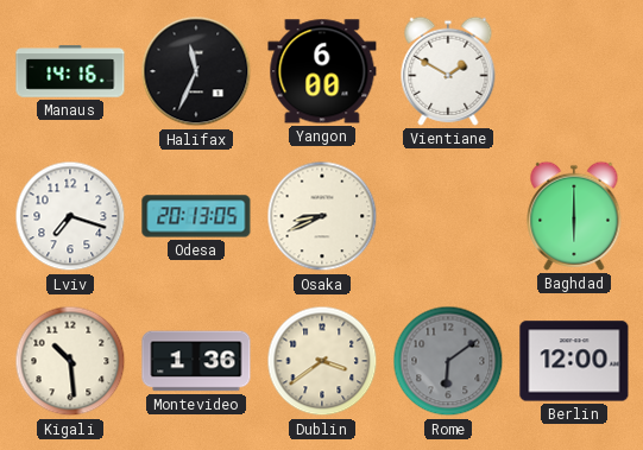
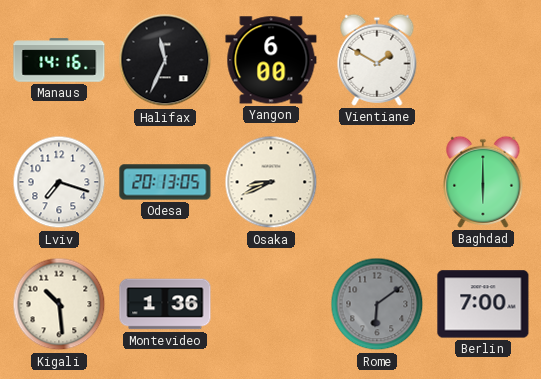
Dublin: 3:39 -> none
Berlin: 12:00 -> 7:00
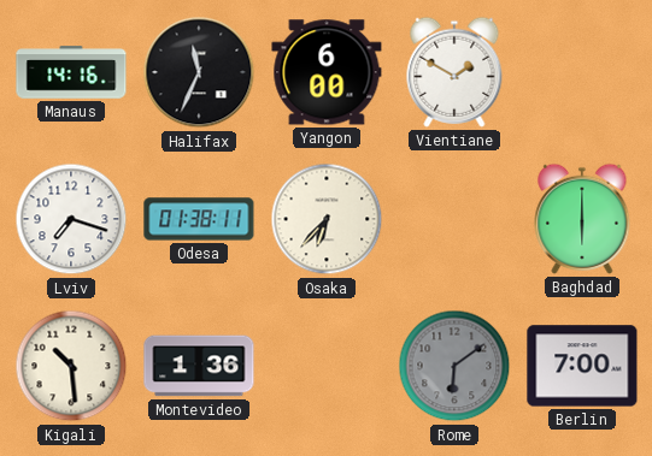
Odesa: 20:13 -> 01:38
Osaka: 8:41 -> 6:37
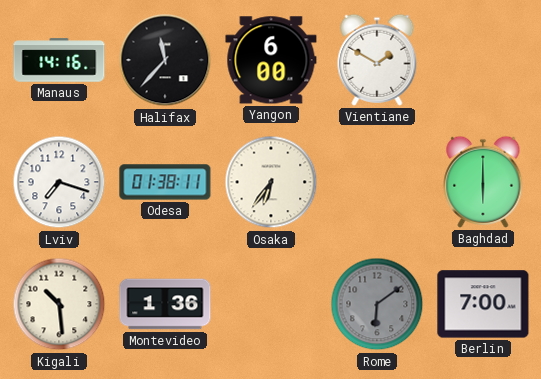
Halifax: 11:34 -> 11:37
Osaka: 6:37 -> 6:36
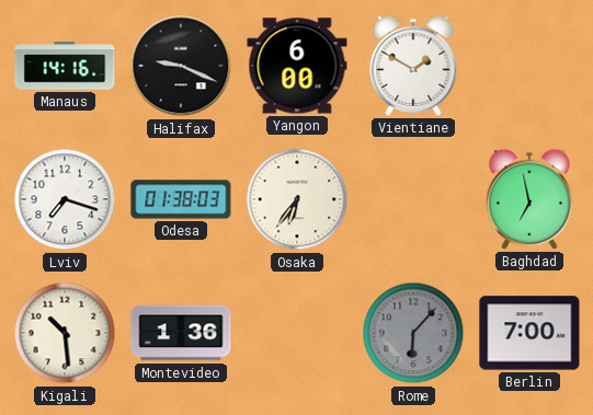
Halifax: 11:37 -> 9:19
Odesa: 01:38:11 -> 01:38:03
Baghdad: 6:00 -> 6:58
Rome: 6:09 -> 6:07
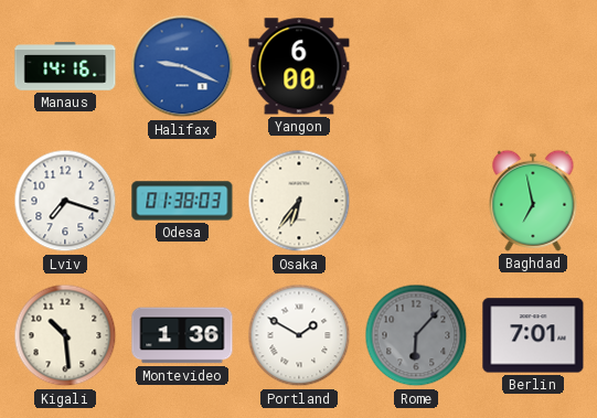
Halifax dial: black -> blue
Vientiane: 1:50 -> none
Portland: none -> 1:50
Berlin: 7:00 -> 7:01
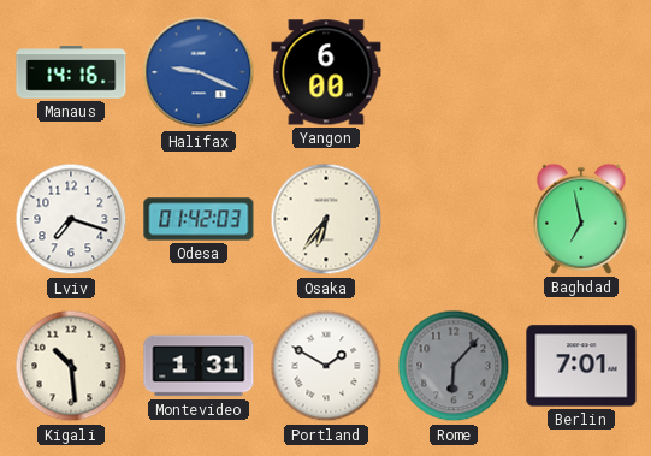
Odesa: 01:38 -> 01:42
Montevideo: 1:36 -> 1:31
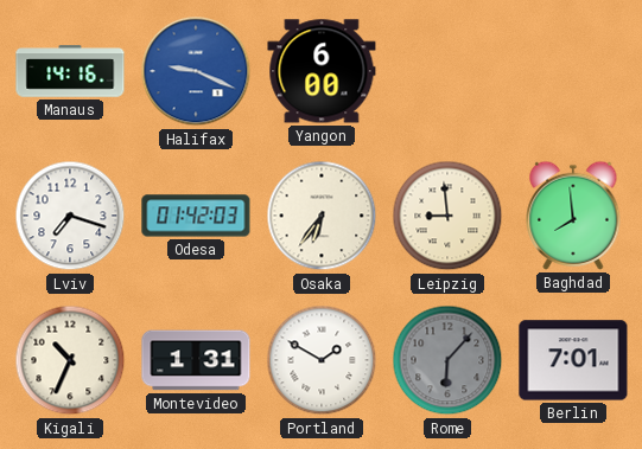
Leipzig: none -> 8:59
Baghdad: 6:58 -> 7:59
Kigali: 10:29 -> 10:34
